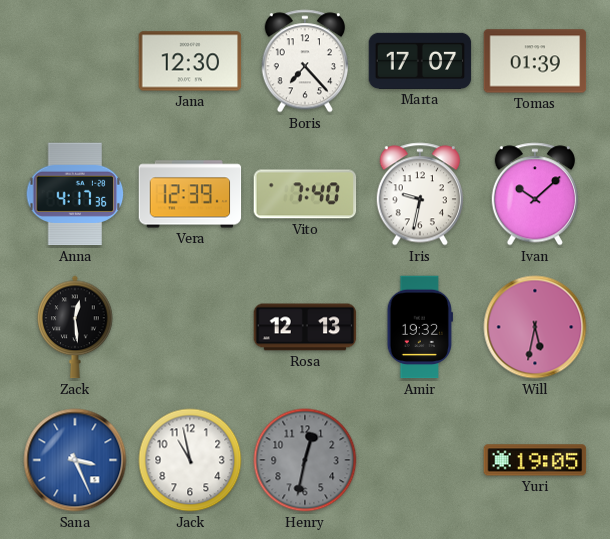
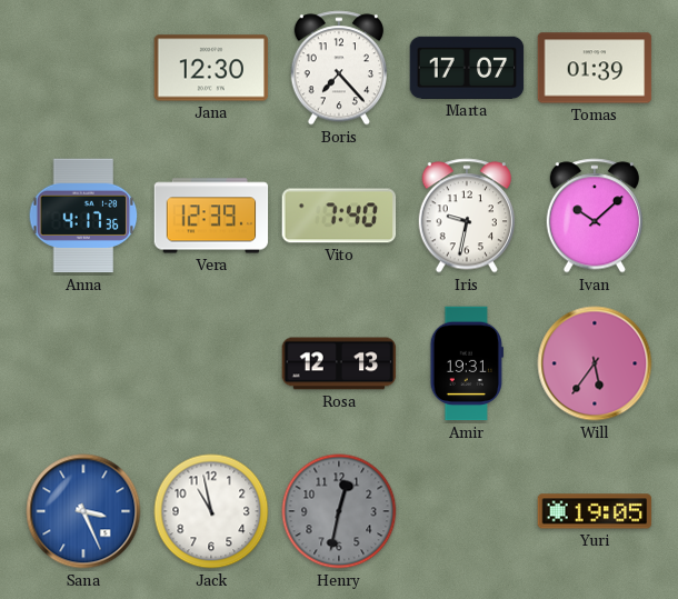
Zack: 12:29 -> none
Amir: 19:32 -> 19:31
Will: 5:32 -> 5:36
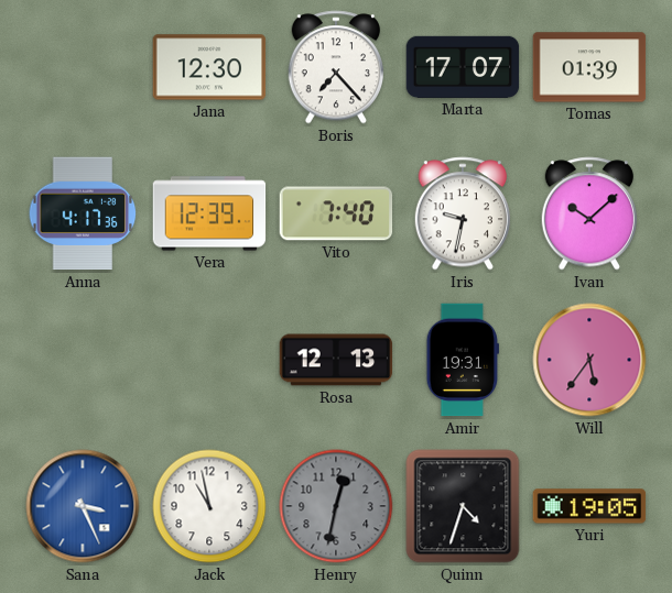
Quinn: none -> 4:33
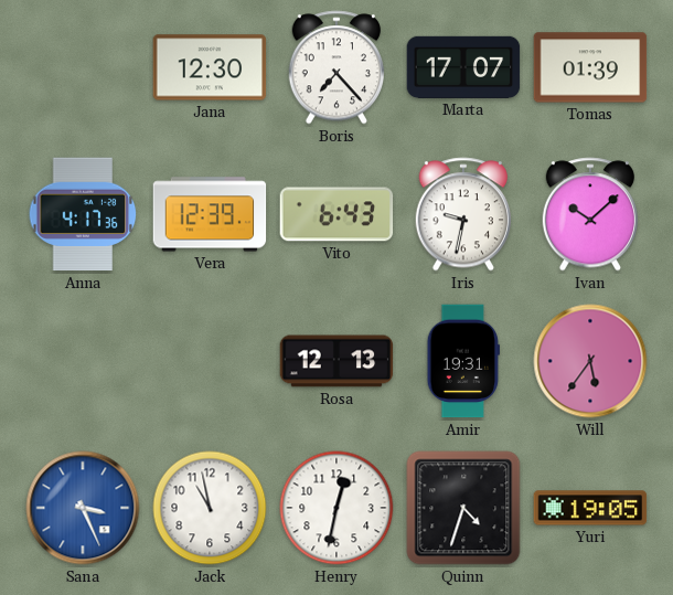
Vito: 7:40 -> 6:43
Henry dial: grey -> white
